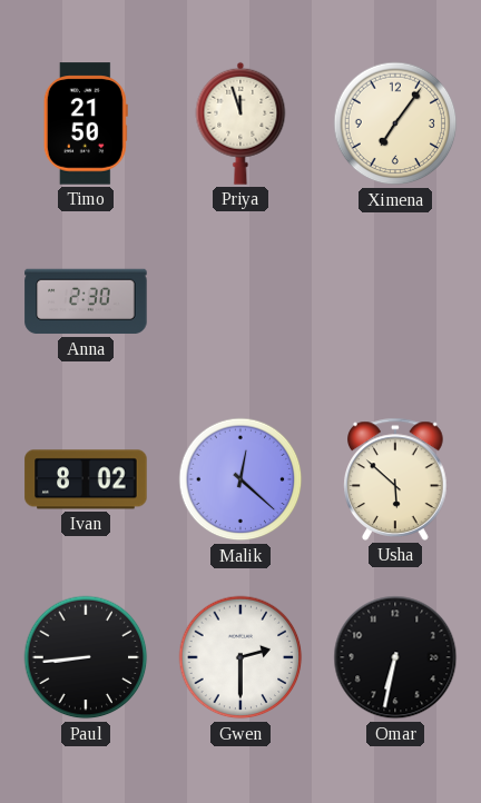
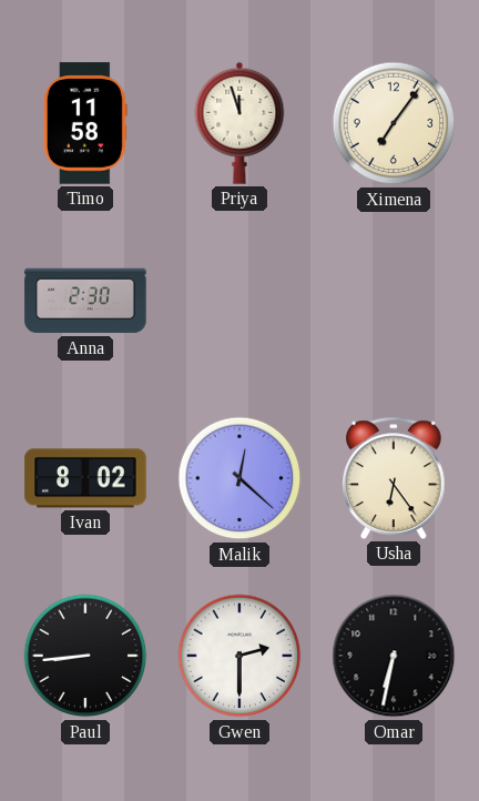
Timo: 21:50 -> 11:58
Usha: 5:52 -> 6:24
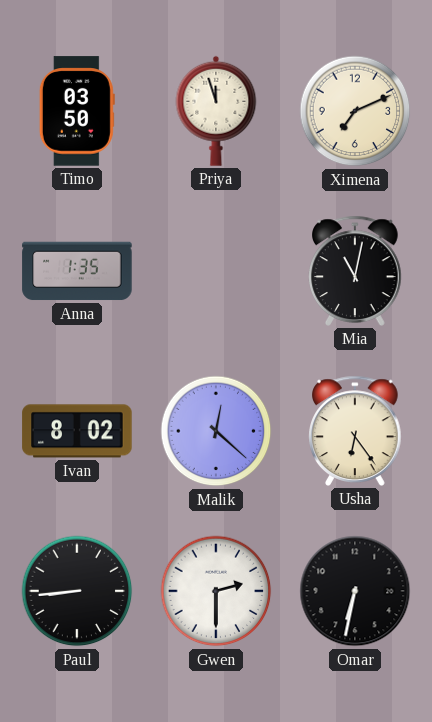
Timo: 11:58 -> 03:50
Ximena: 7:06 -> 7:11
Anna: 2:30 -> 1:35
Mia: none -> 11:02
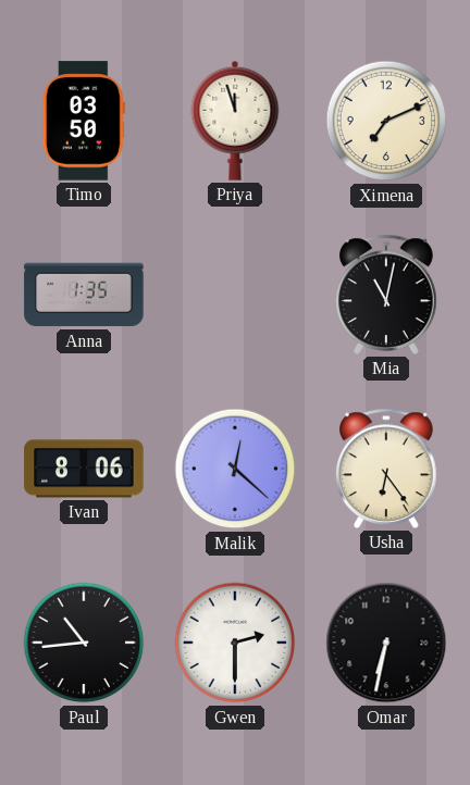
Ivan: 8:02 -> 8:06
Paul: 8:44 -> 10:44
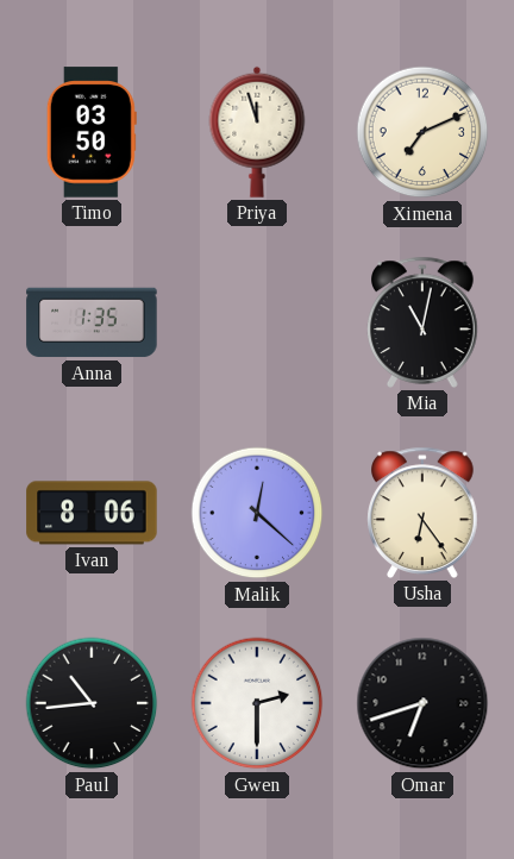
Omar: 6:32 -> 6:42
